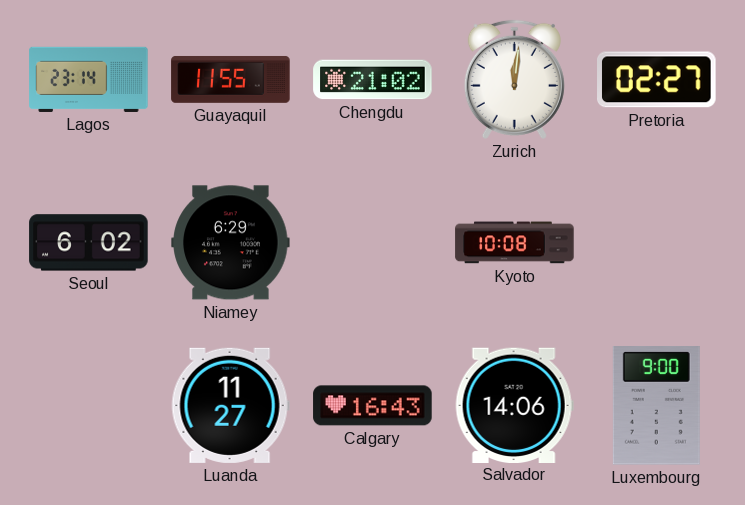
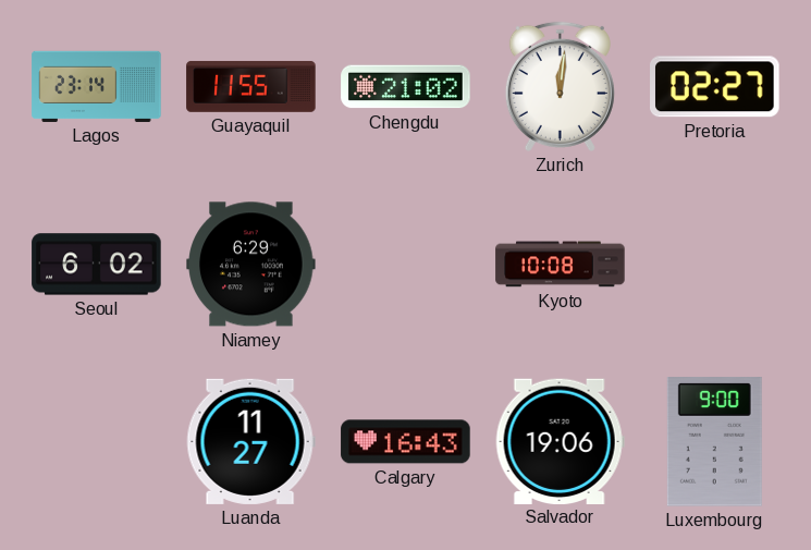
Salvador: 14:06 -> 19:06
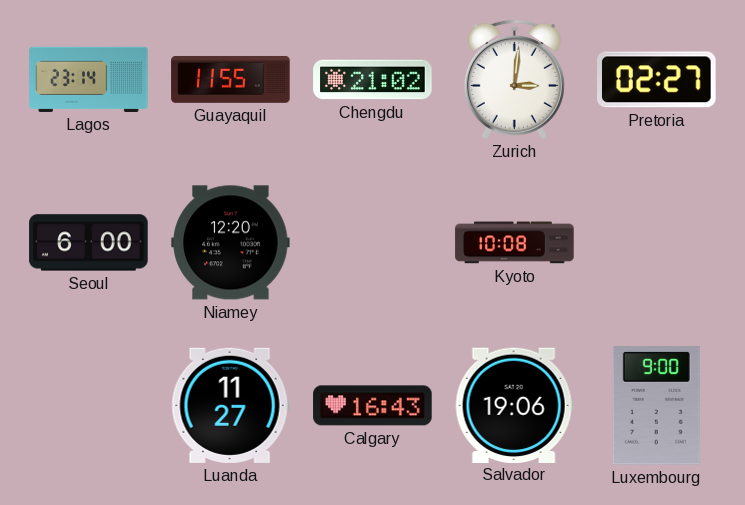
Zurich: 12:01 -> 3:01
Seoul: 6:02 -> 6:00
Niamey: 6:29 -> 12:20
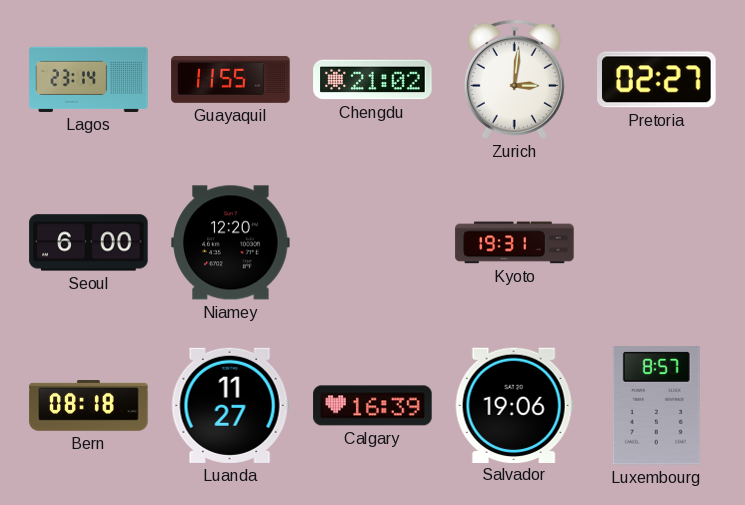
Kyoto: 10:08 -> 19:31
Bern: none -> 08:18
Calgary: 16:43 -> 16:39
Luxembourg: 9:00 -> 8:57
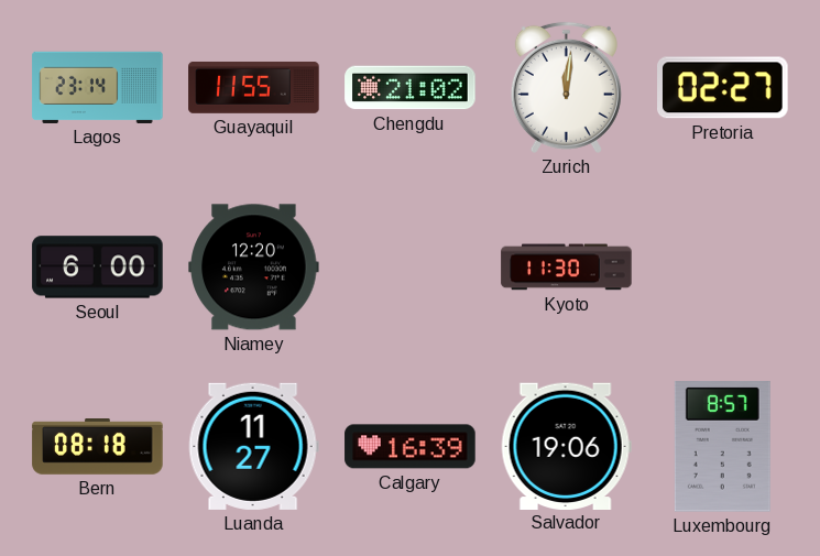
Zurich: 3:01 -> 12:01
Kyoto: 19:31 -> 11:30
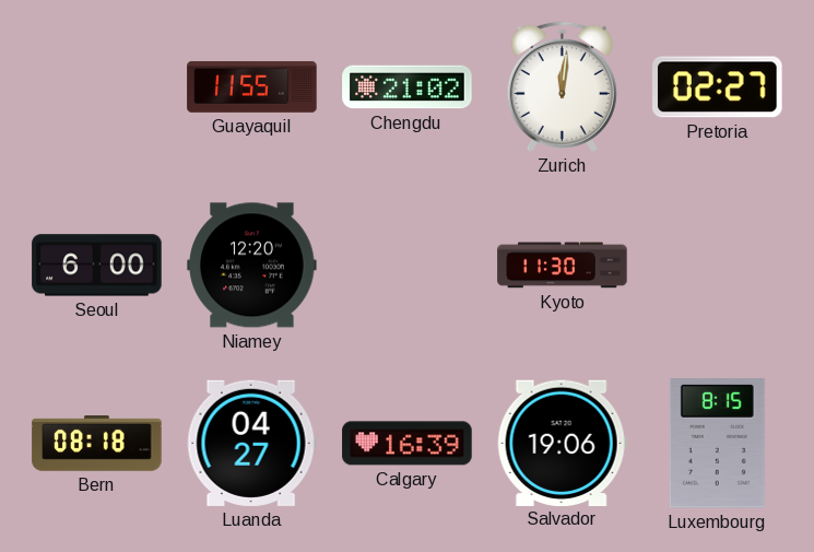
Lagos: 23:14 -> none
Luanda: 11:27 -> 04:27
Luxembourg: 8:57 -> 8:15
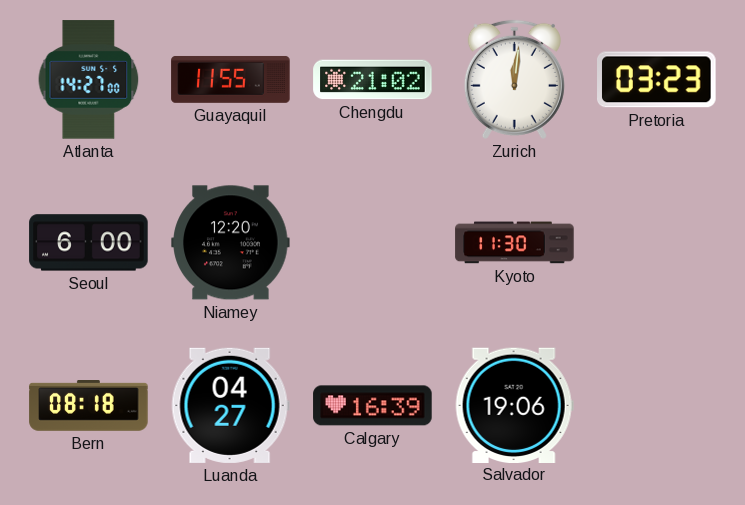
Atlanta: none -> 14:27
Pretoria: 02:27 -> 03:23
Luxembourg: 8:15 -> none
